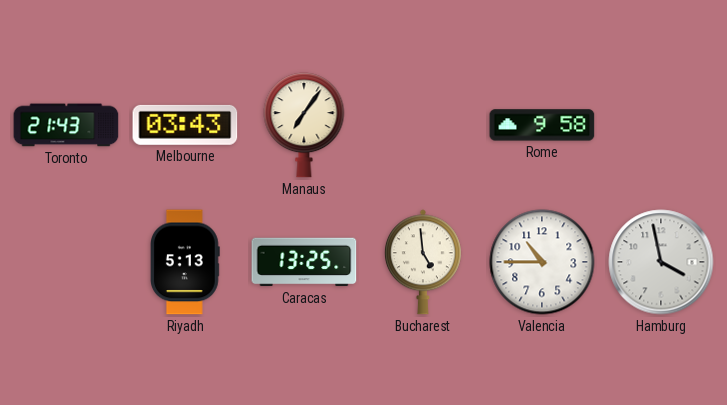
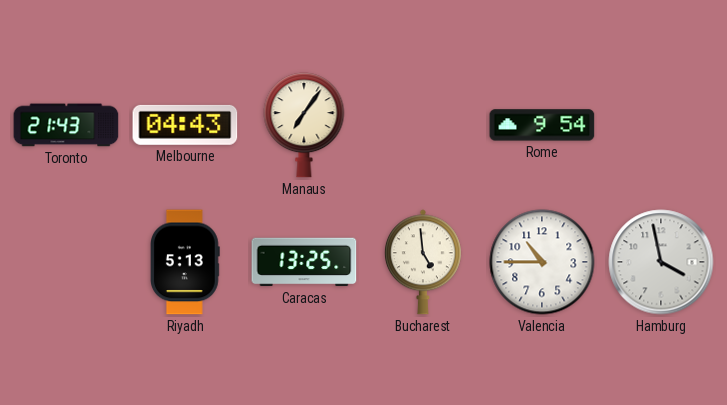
Melbourne: 03:43 -> 04:43
Rome: 9:58 -> 9:54
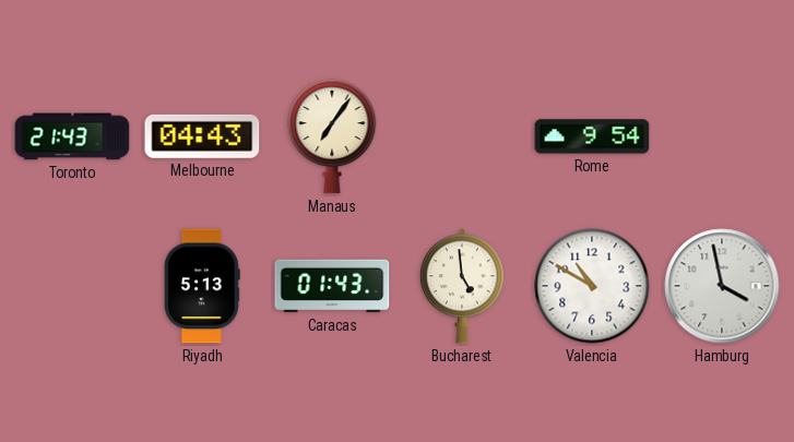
Caracas: 13:25 -> 01:43
Valencia: 10:45 -> 10:50
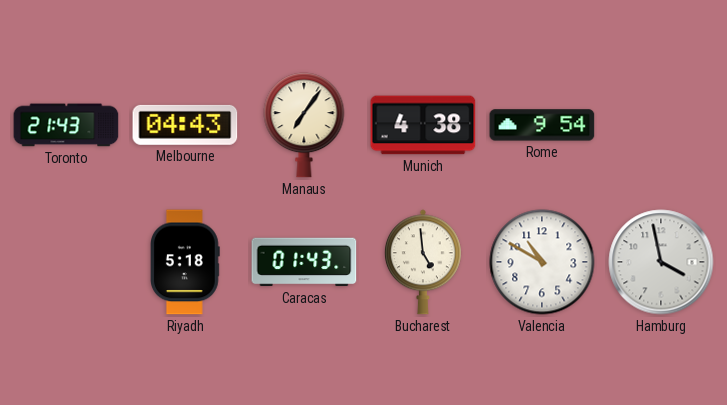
Munich: none -> 4:38
Riyadh: 5:13 -> 5:18
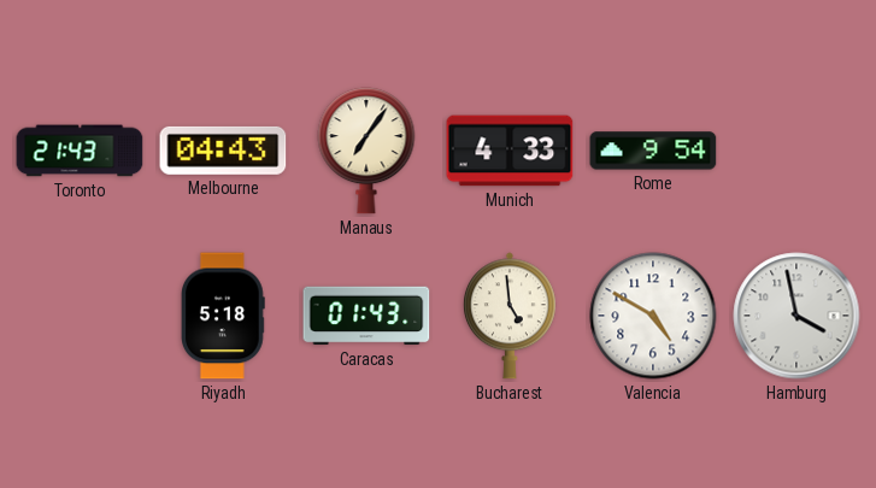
Munich: 4:38 -> 4:33
Valencia: 10:50 -> 4:50
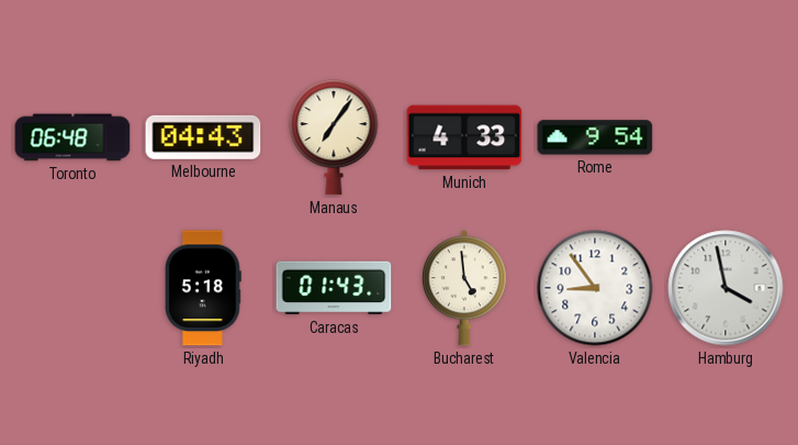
Toronto: 21:43 -> 06:48
Valencia: 4:50 -> 8:54
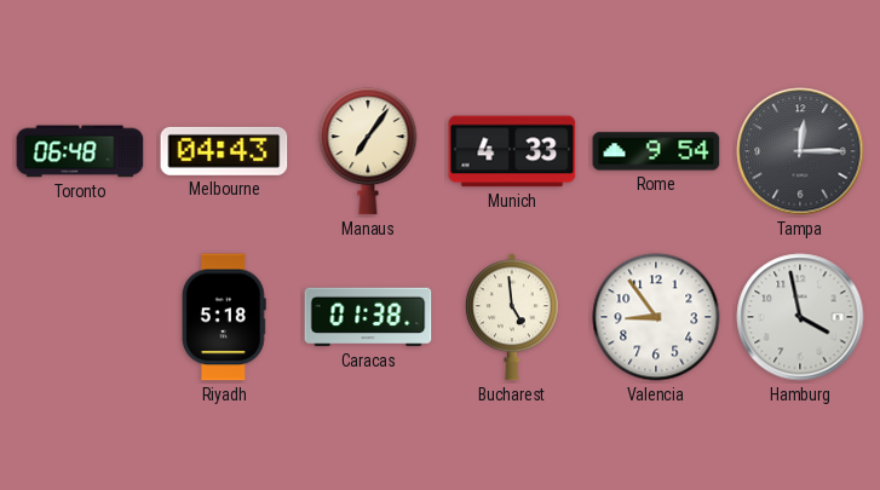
Tampa: none -> 12:15
Caracas: 01:43 -> 01:38
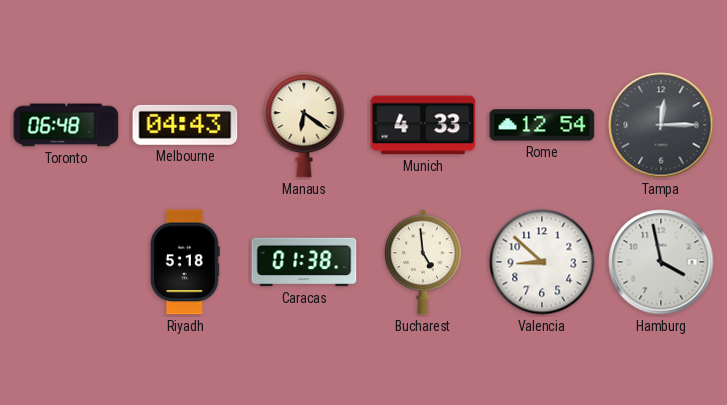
Manaus: 7:06 -> 6:21
Rome: 9:54 -> 12:54
Valencia: 8:54 -> 8:52
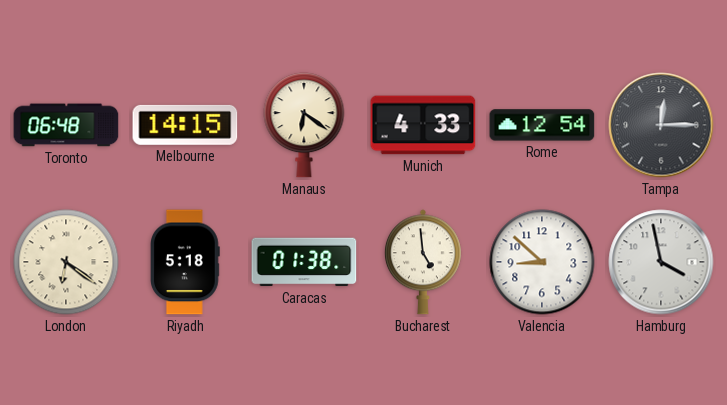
Melbourne: 04:43 -> 14:15
London: none -> 6:21
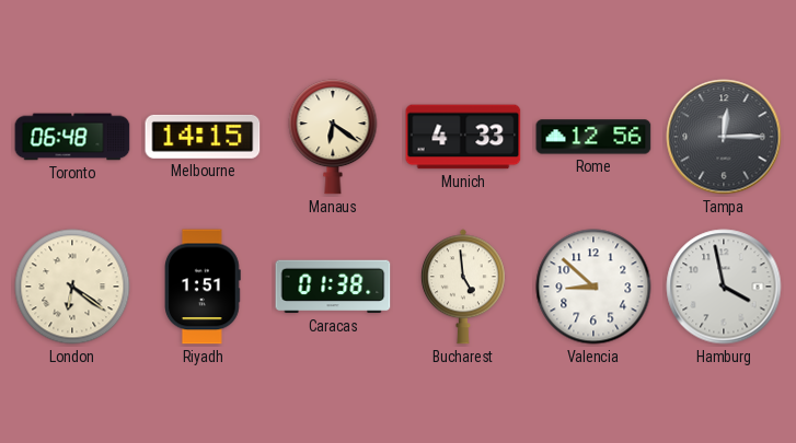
Rome: 12:54 -> 12:56
Riyadh: 5:18 -> 1:51
